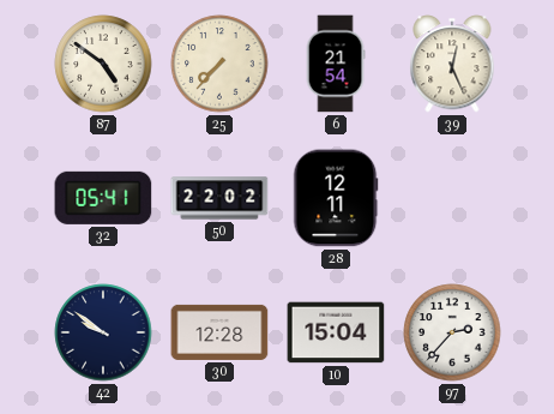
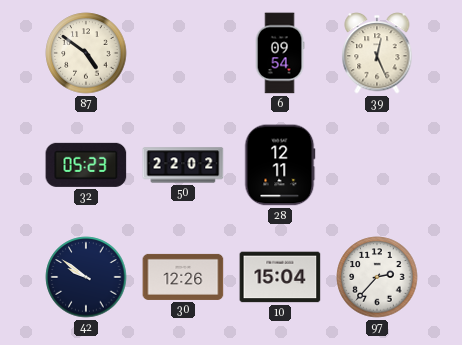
25: 7:37 -> none
6: 21:54 -> 09:54
32: 05:41 -> 05:23
30: 12:28 -> 12:26
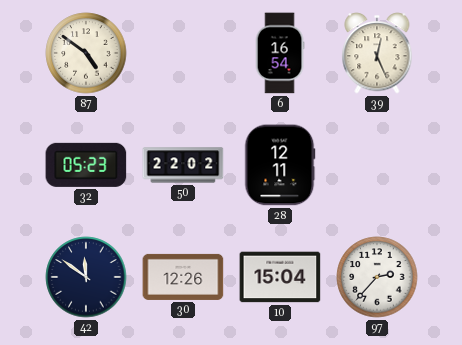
6: 09:54 -> 16:54
42: 9:51 -> 11:51
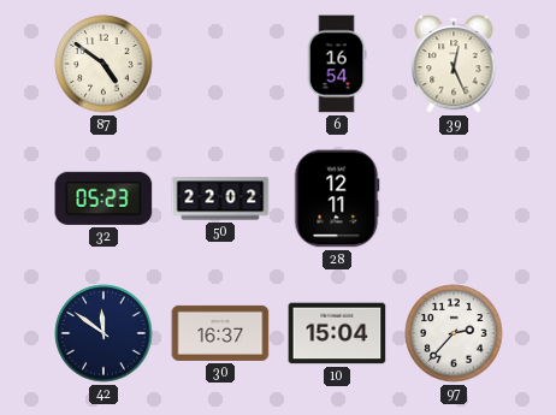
30: 12:26 -> 16:37
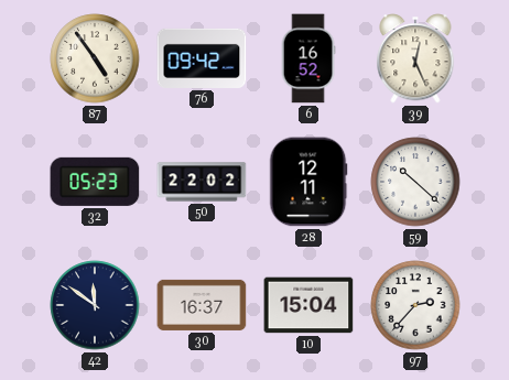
87: 4:51 -> 4:54
76: none -> 09:42
6: 16:54 -> 16:52
59: none -> 10:22
